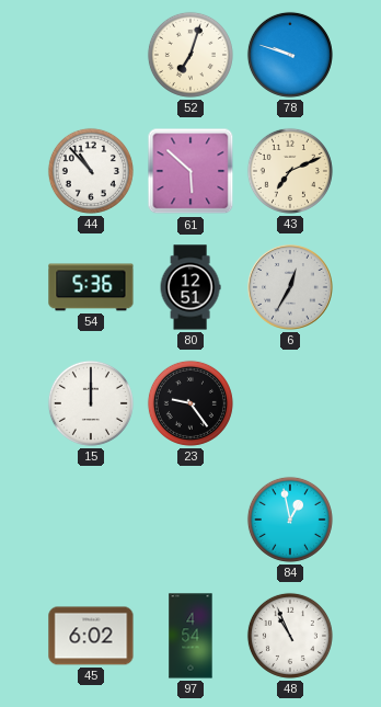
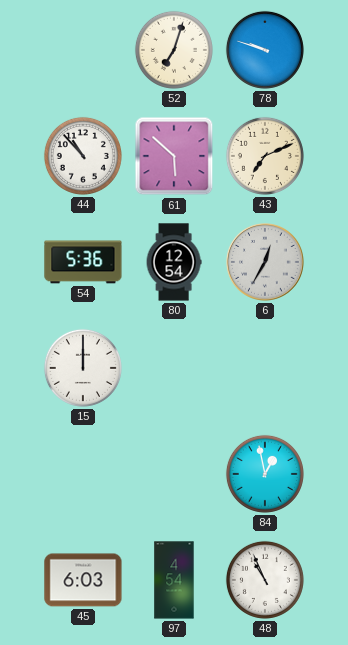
80: 12:51 -> 12:54
23: 9:24 -> none
45: 6:02 -> 6:03
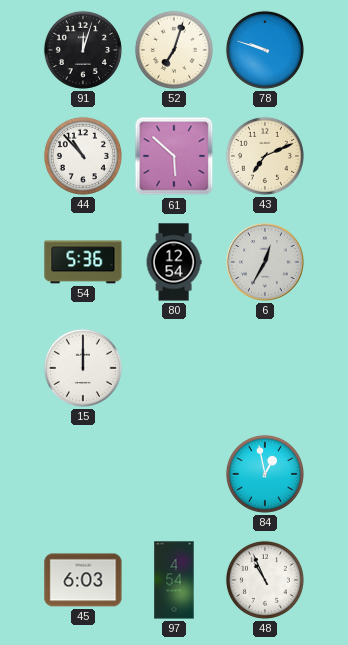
91: none -> 12:03
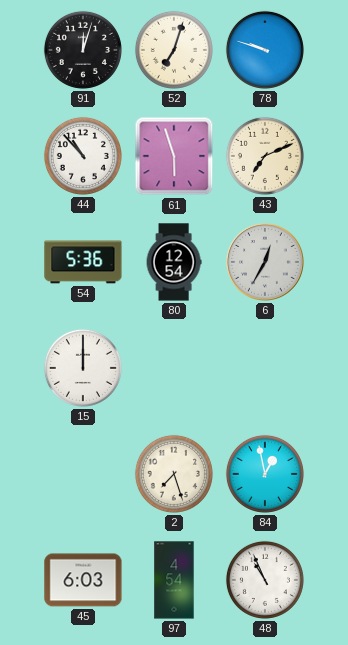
61: 5:52 -> 5:57
2: none -> 7:27
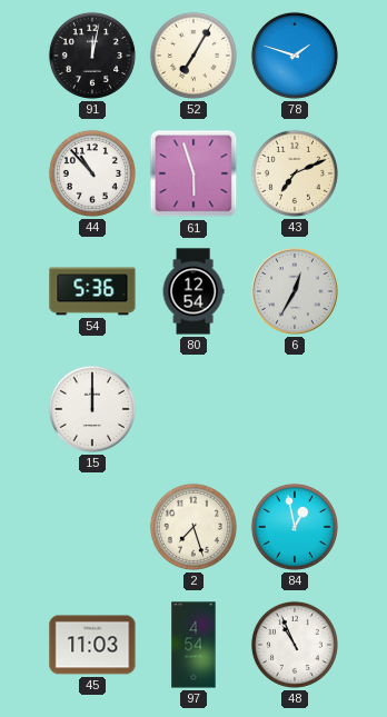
91: 12:03 -> 12:02
52: 7:03 -> 7:05
78: 9:48 -> 1:48
45: 6:03 -> 11:03
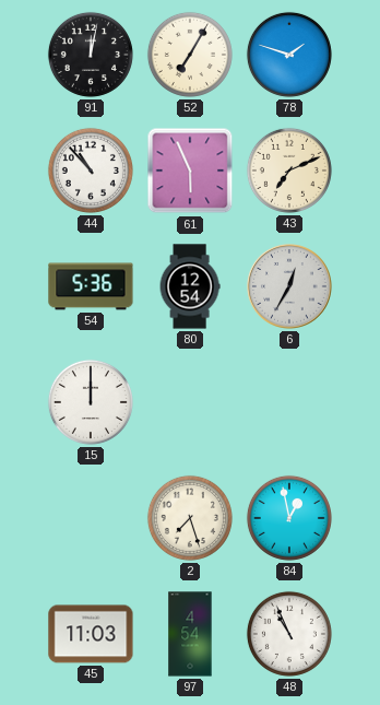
61: 5:57 -> 5:56
